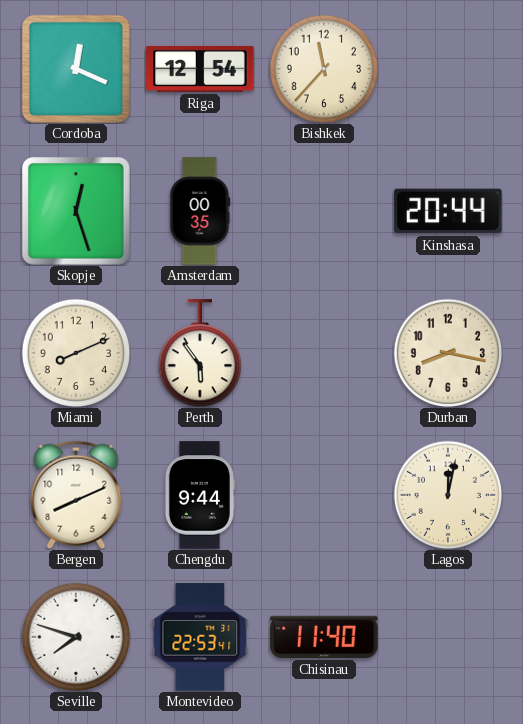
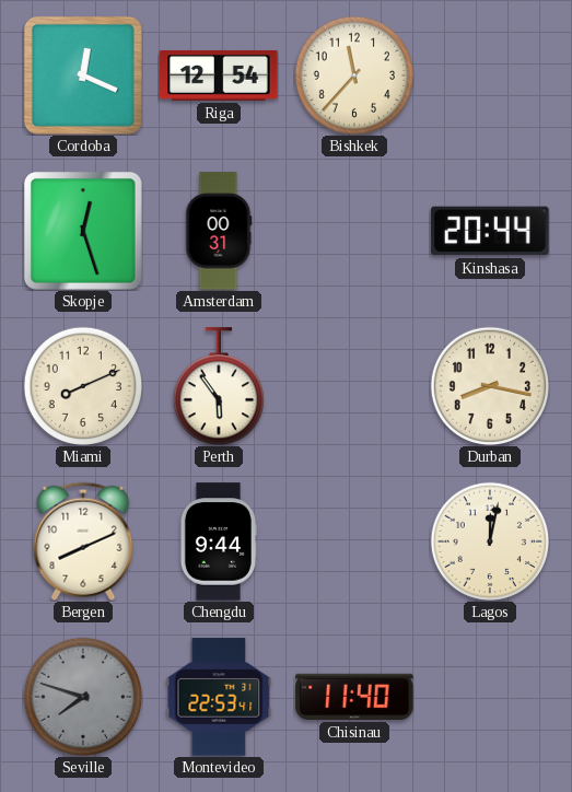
Amsterdam: 00:35 -> 00:31
Seville dial: white -> grey
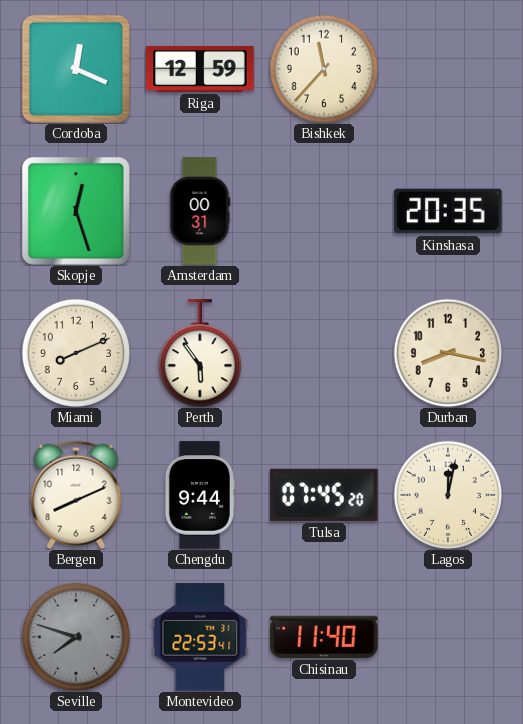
Riga: 12:54 -> 12:59
Kinshasa: 20:44 -> 20:35
Tulsa: none -> 07:45
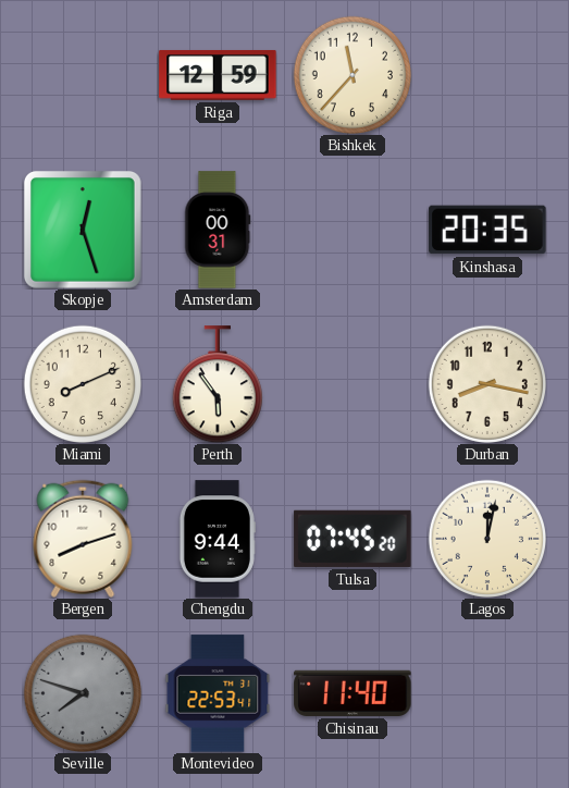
Cordoba: 12:19 -> none
Bergen: 8:11 -> 8:12
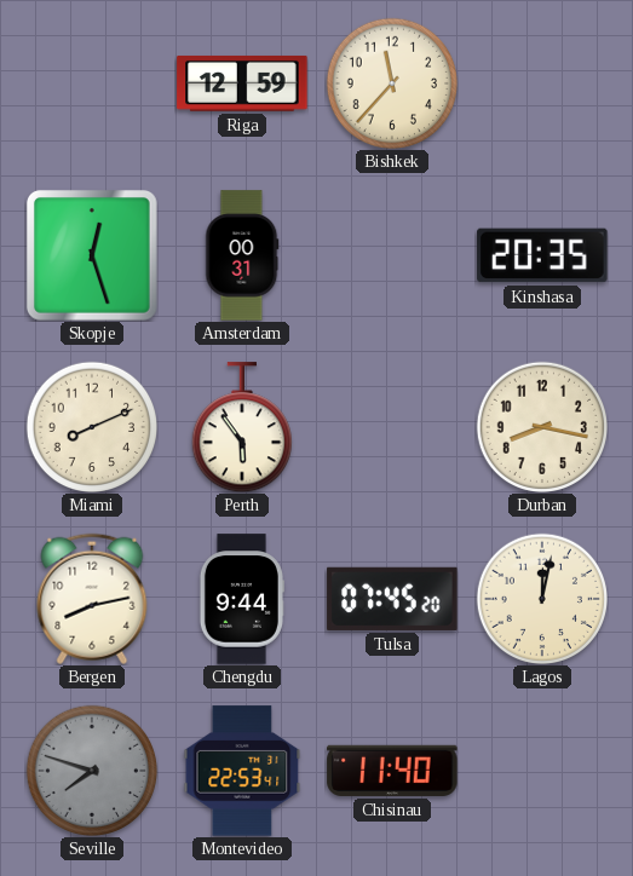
Bergen: 8:12 -> 8:13
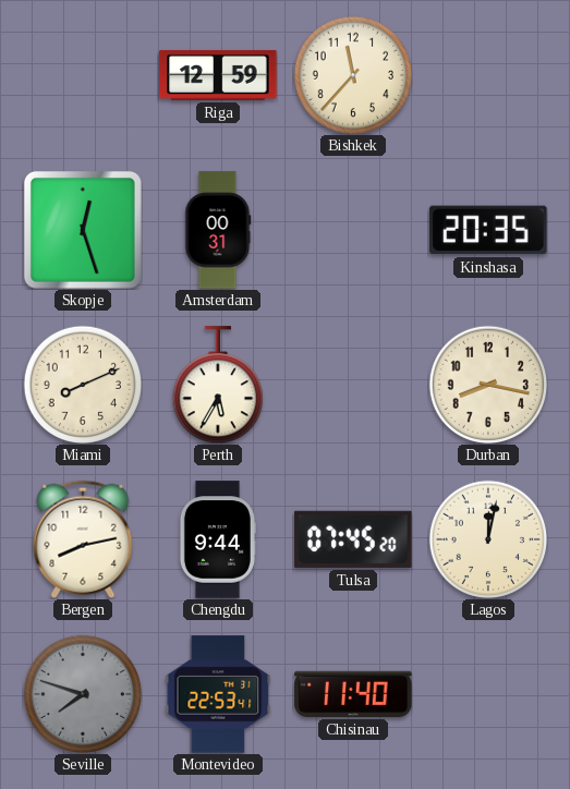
Perth: 5:54 -> 5:35
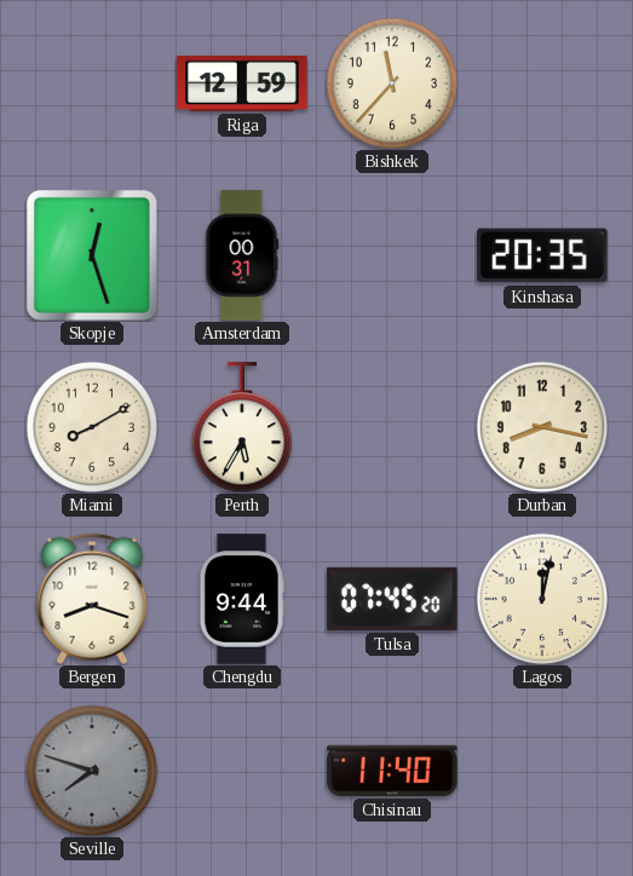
Miami: 8:11 -> 8:10
Bergen: 8:13 -> 8:18
Montevideo: 22:53 -> none
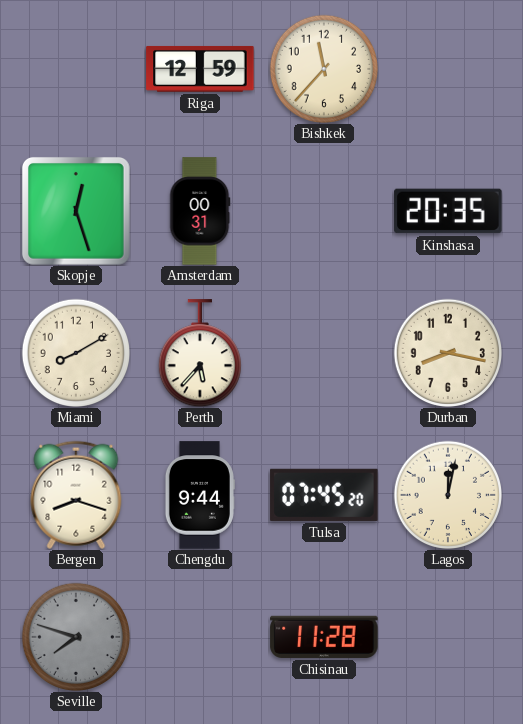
Perth: 5:35 -> 5:37
Chisinau: 11:40 -> 11:28
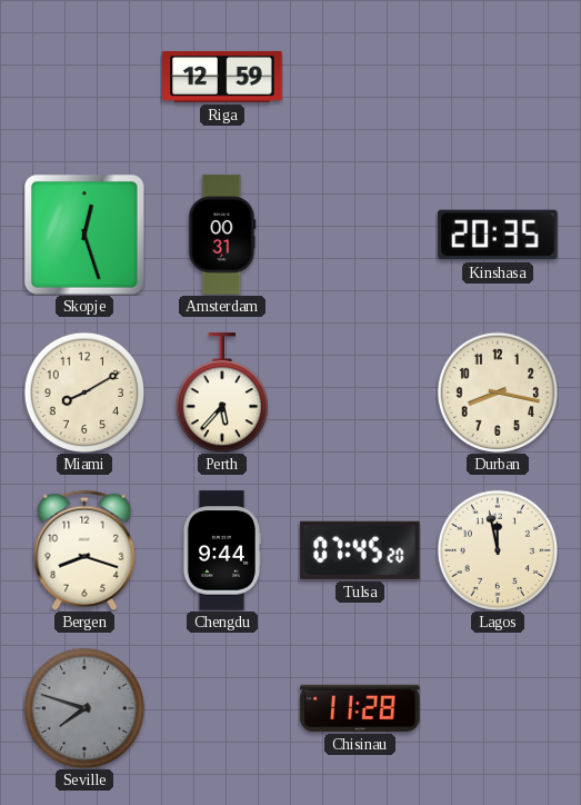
Bishkek: 11:37 -> none
Lagos: 12:02 -> 11:58
